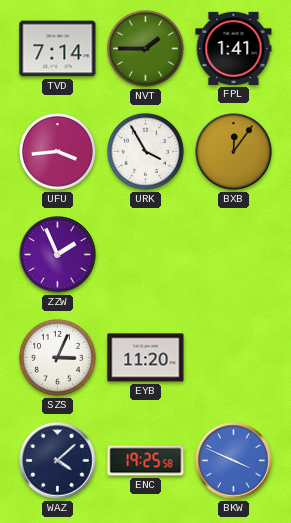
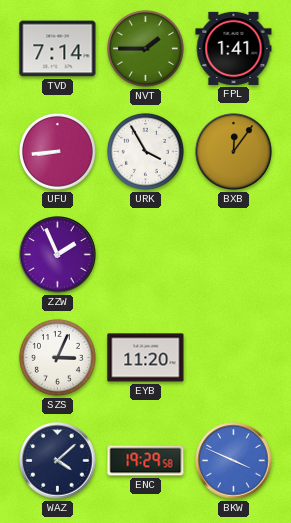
UFU: 3:44 -> 8:44
ENC: 19:25 -> 19:29
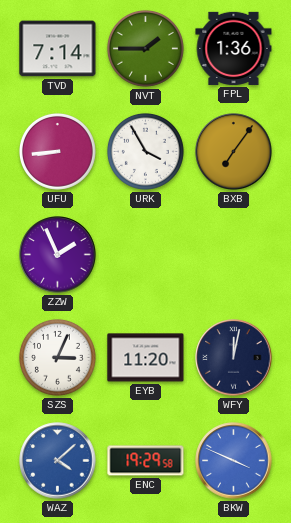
FPL: 1:41 -> 1:36
BXB: 12:06 -> 7:06
WFY: none -> 12:02
WAZ dial: navy -> blue
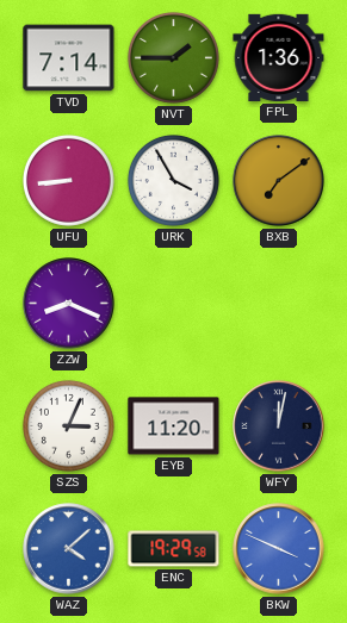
BXB: 7:06 -> 7:09
ZZW: 1:56 -> 8:19
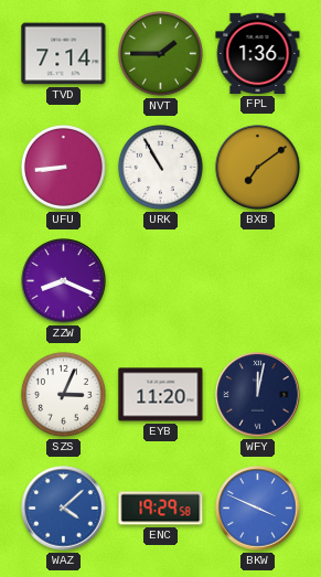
URK: 3:55 -> 10:55
